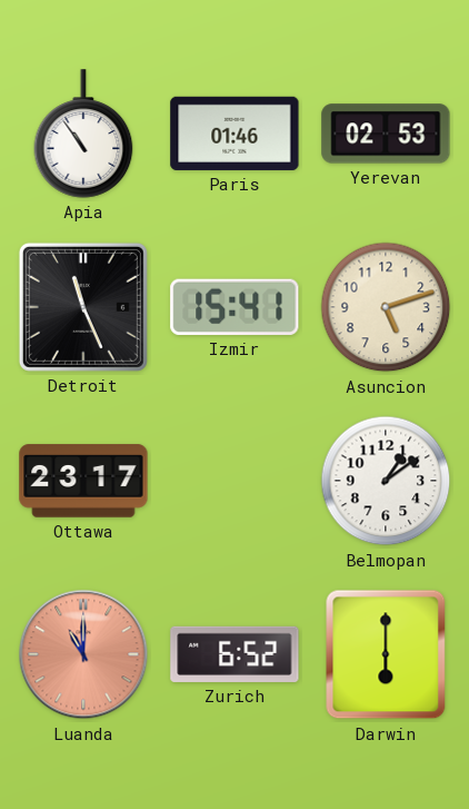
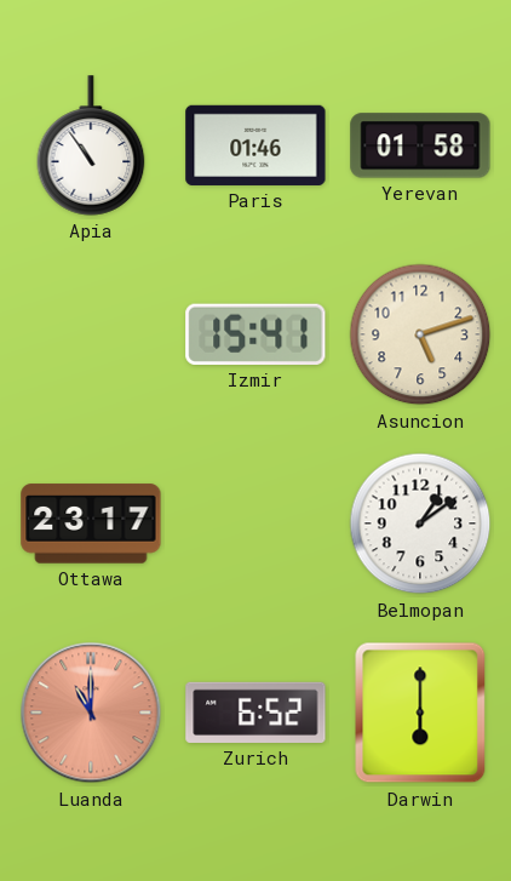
Yerevan: 02:53 -> 01:58
Detroit: 11:26 -> none
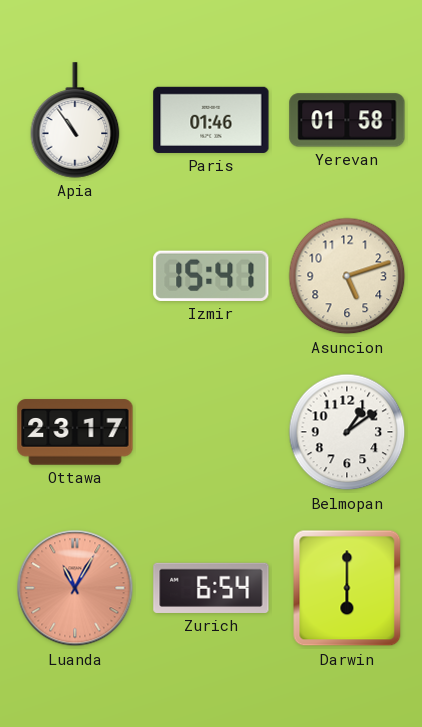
Luanda: 11:00 -> 11:05
Zurich: 6:52 -> 6:54
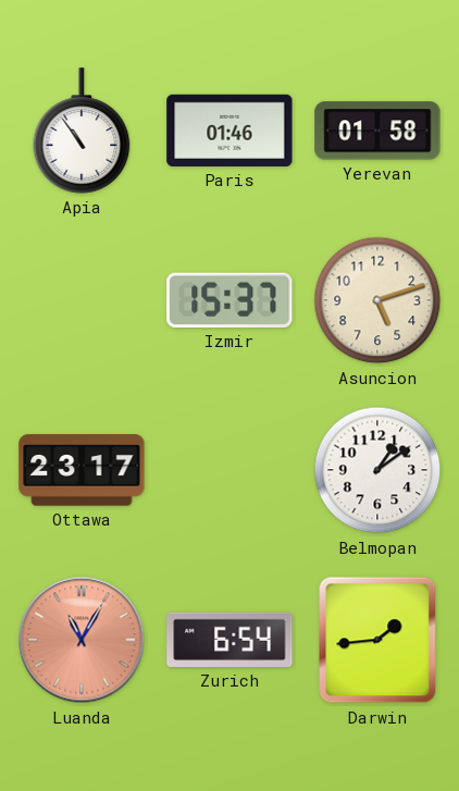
Izmir: 15:41 -> 15:37
Darwin: 6:00 -> 1:44
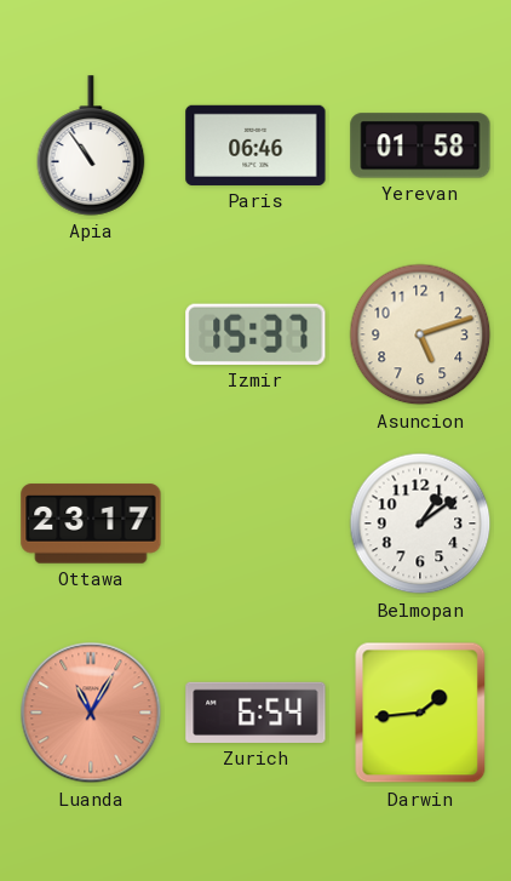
Paris: 01:46 -> 06:46
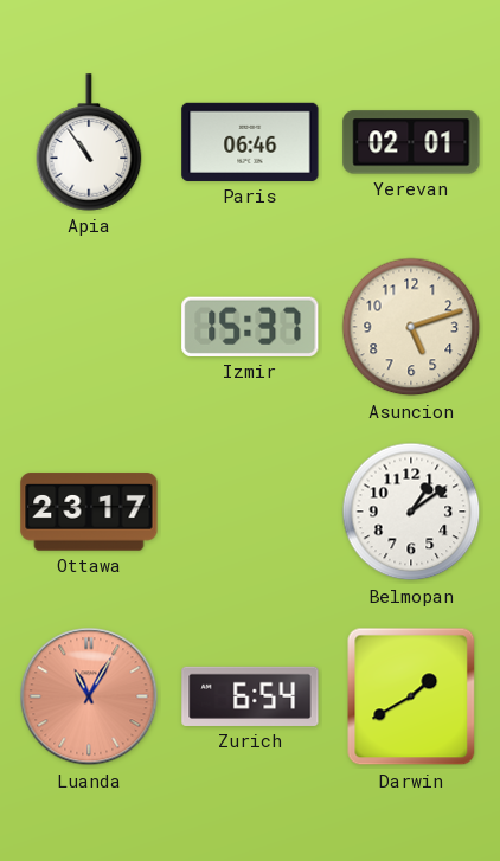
Yerevan: 01:58 -> 02:01
Darwin: 1:44 -> 1:40
